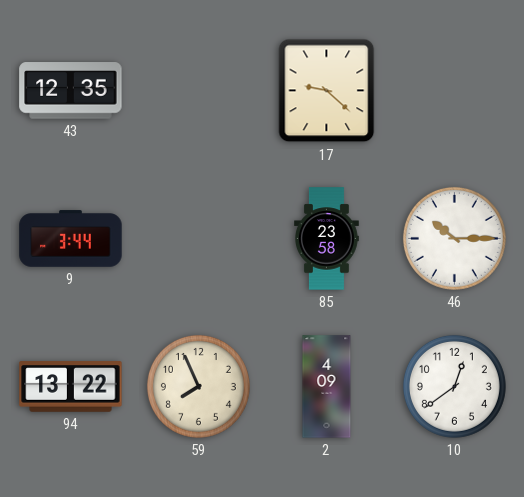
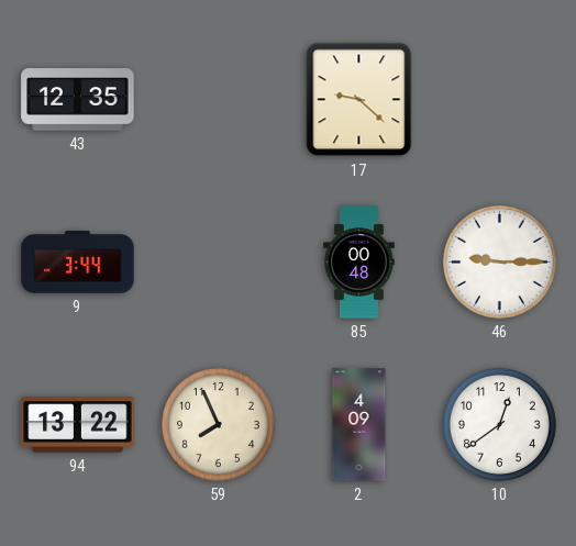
85: 23:58 -> 00:48
46: 10:15 -> 9:15
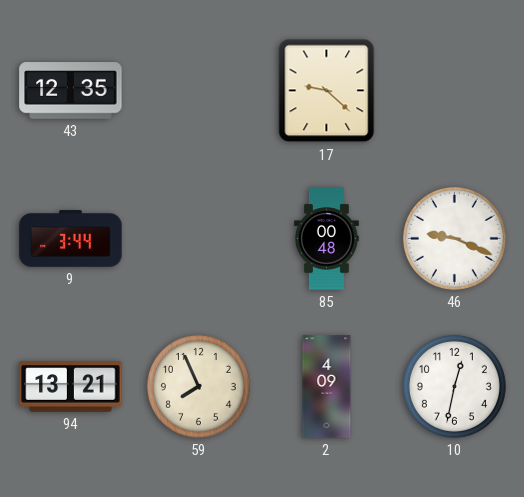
46: 9:15 -> 9:19
94: 13:22 -> 13:21
10: 12:39 -> 12:32
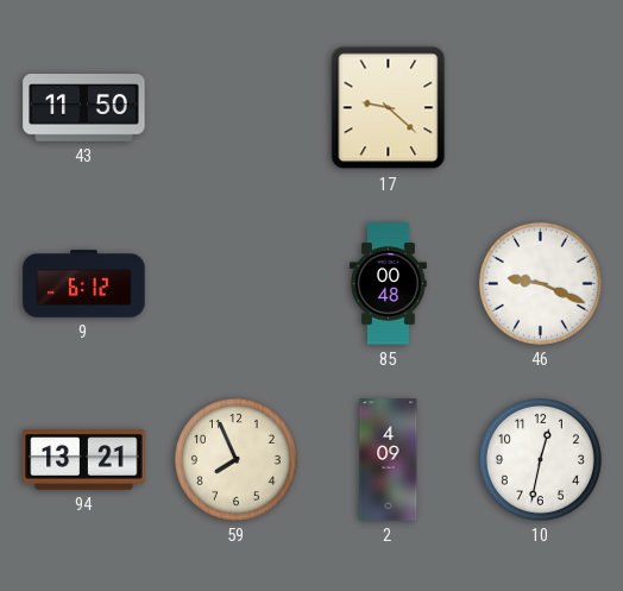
43: 12:35 -> 11:50
9: 3:44 -> 6:12
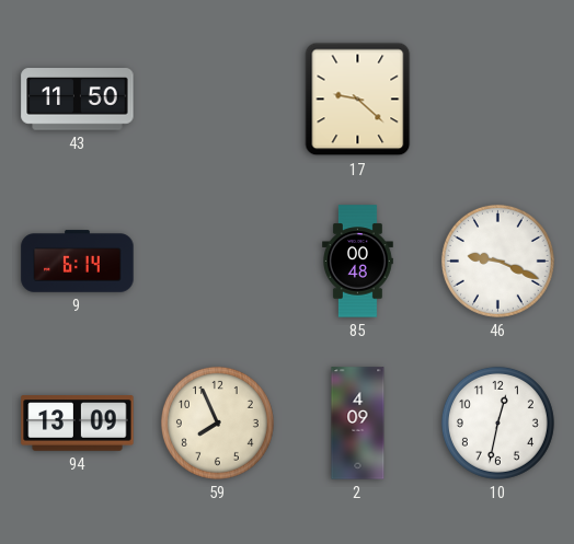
9: 6:12 -> 6:14
94: 13:21 -> 13:09
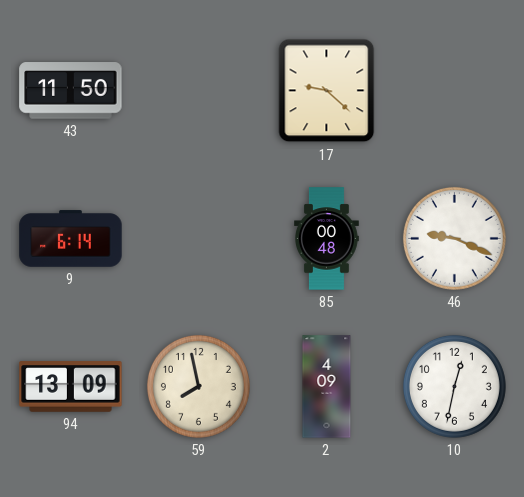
59: 7:56 -> 7:58
